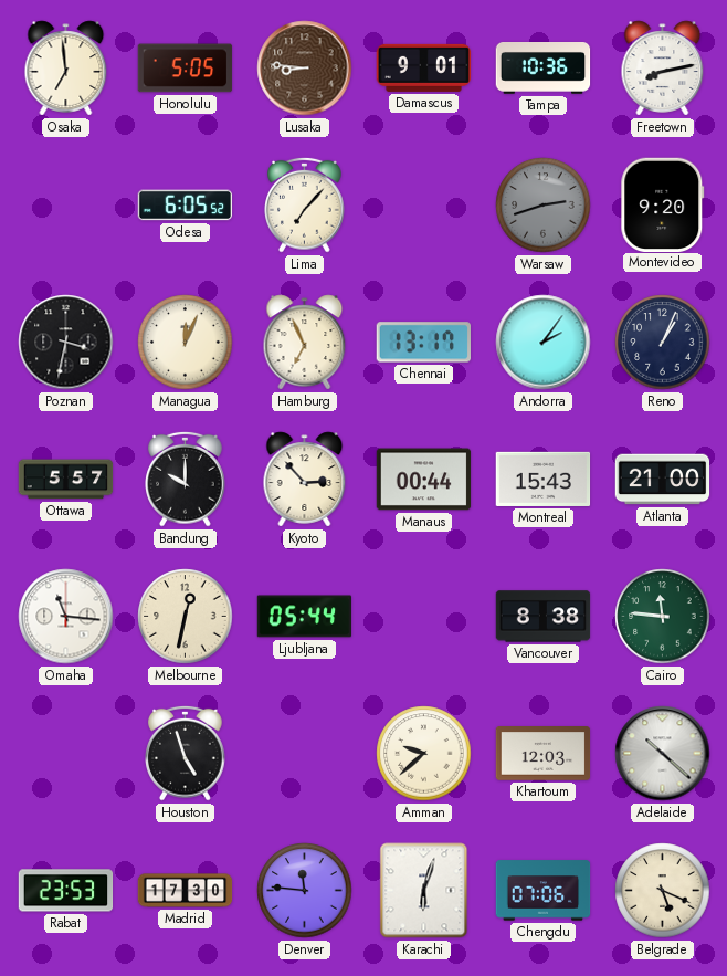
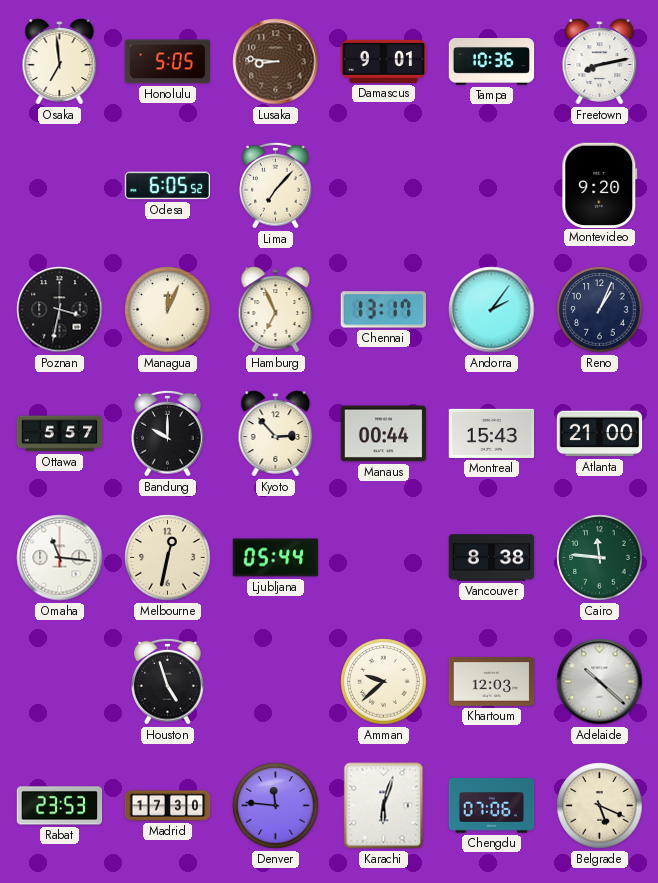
Warsaw: 2:42 -> none
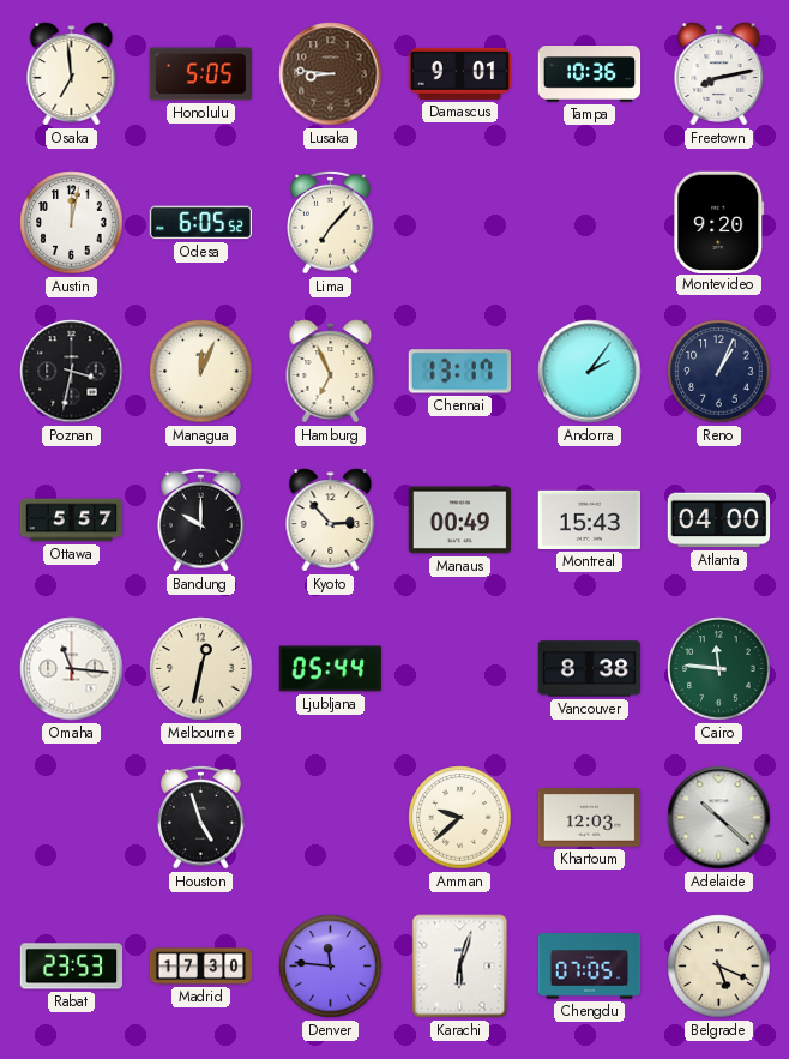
Austin: none -> 12:02
Manaus: 00:44 -> 00:49
Atlanta: 21:00 -> 04:00
Chengdu: 07:06 -> 07:05
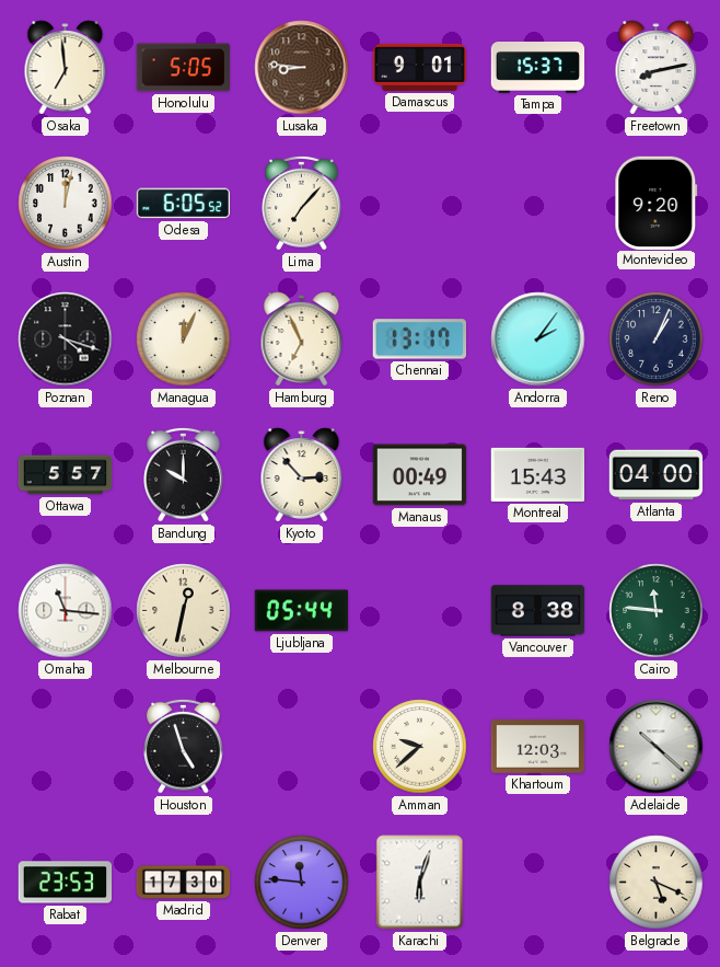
Tampa: 10:36 -> 15:37
Poznan: 3:32 -> 4:18
Chengdu: 07:05 -> none
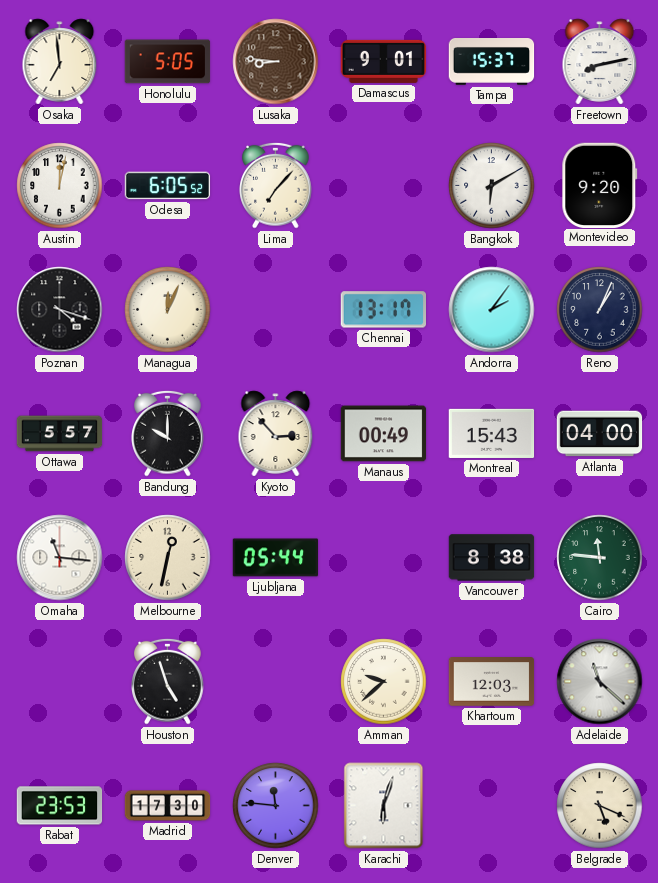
Bangkok: none -> 6:10
Hamburg: 6:56 -> none
Adelaide: 10:22 -> 11:22
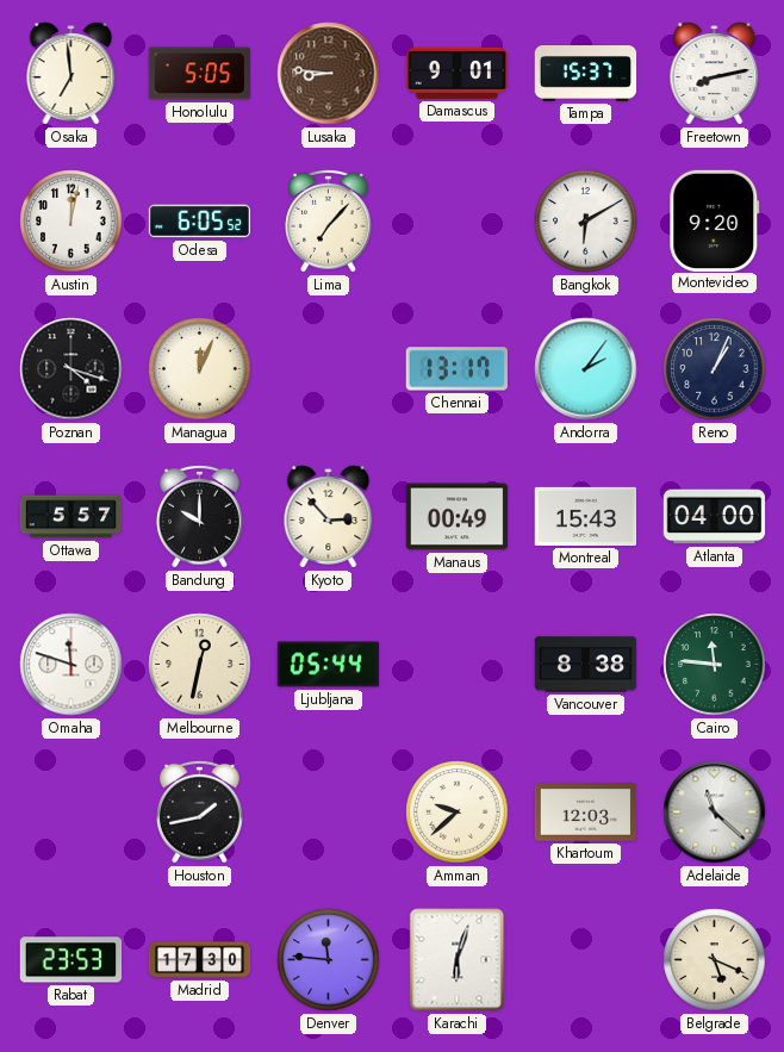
Omaha: 11:16 -> 11:48
Houston: 4:57 -> 1:43
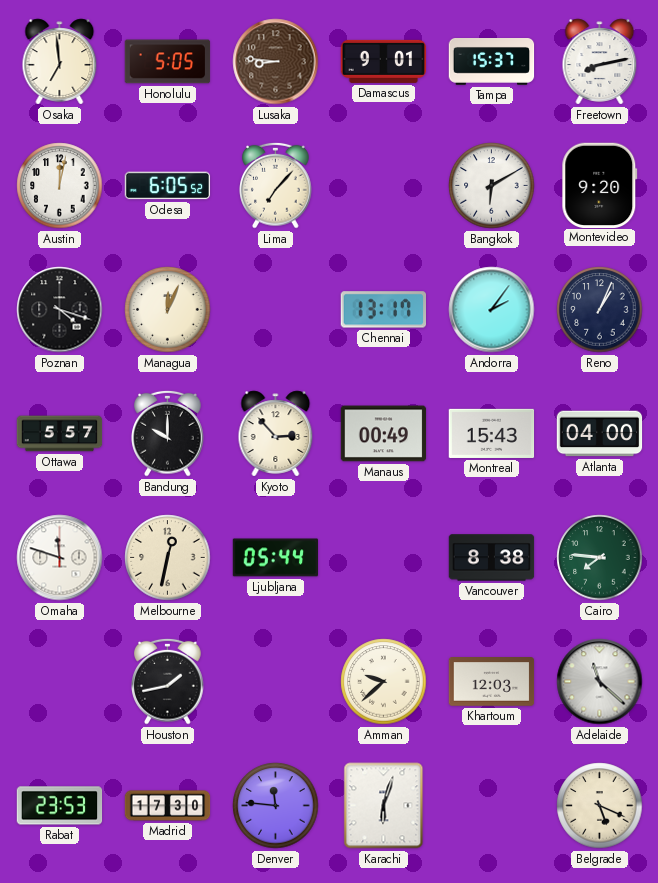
Cairo: 11:46 -> 7:46
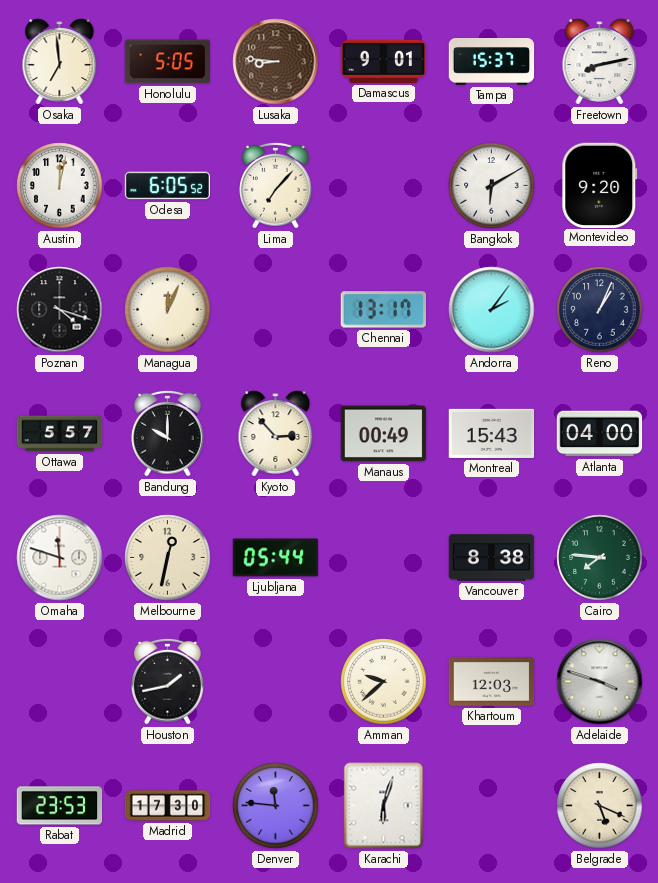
Adelaide: 11:22 -> 3:48
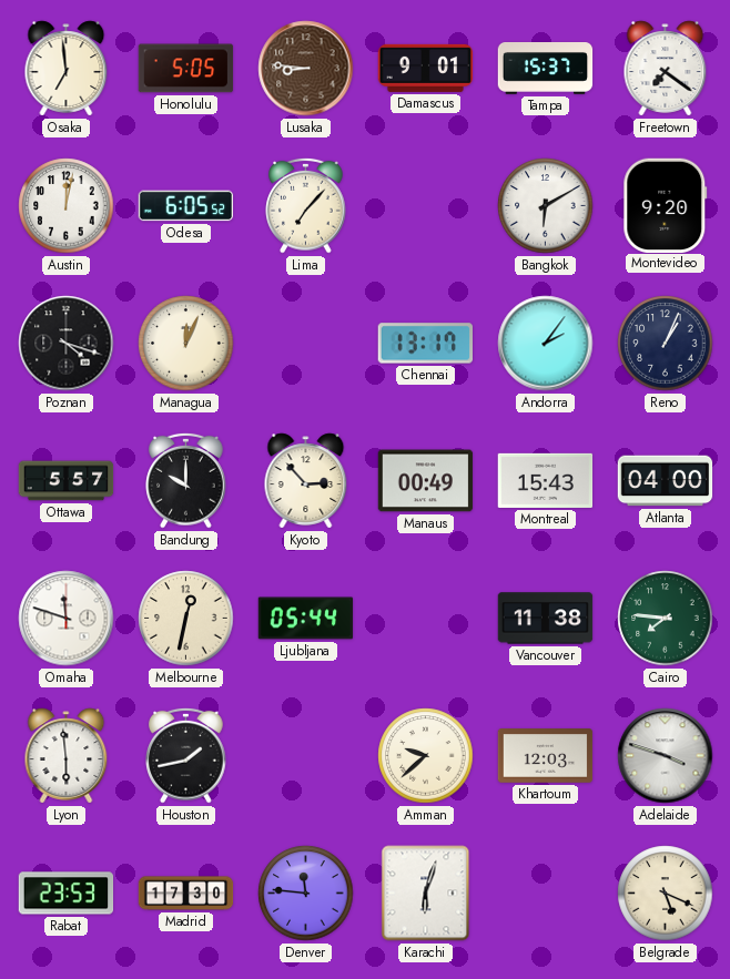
Freetown: 8:13 -> 7:21
Vancouver: 8:38 -> 11:38
Lyon: none -> 5:59
